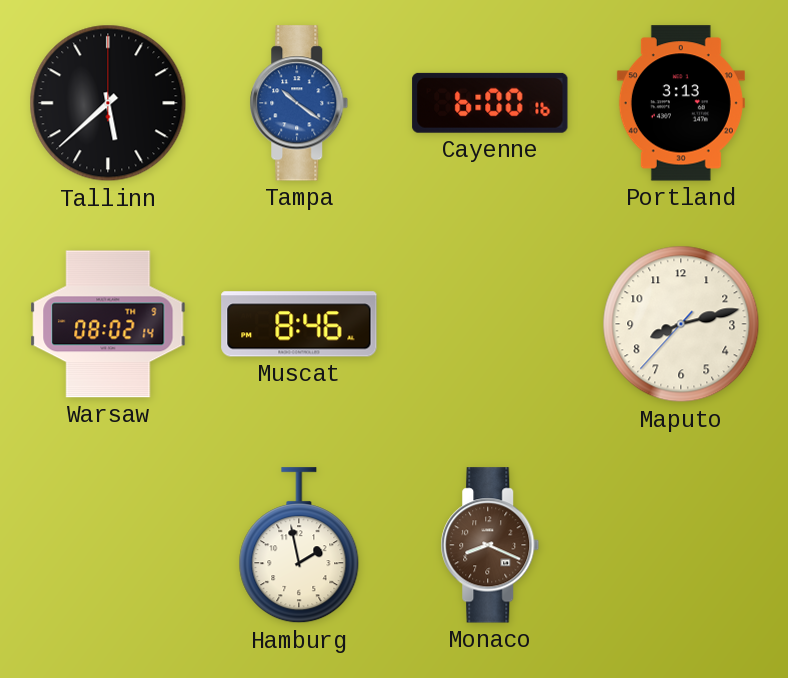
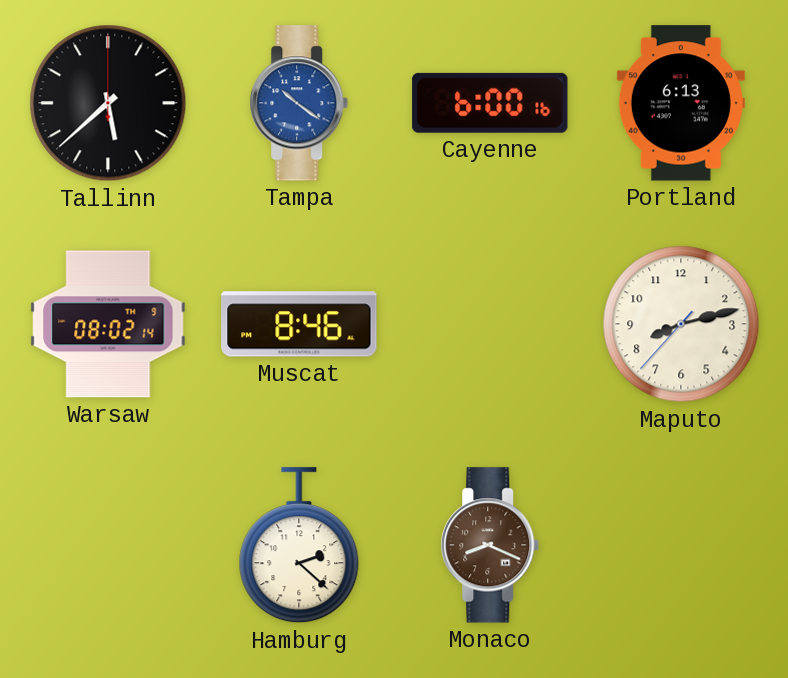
Portland: 3:13 -> 6:13
Hamburg: 1:58 -> 2:22
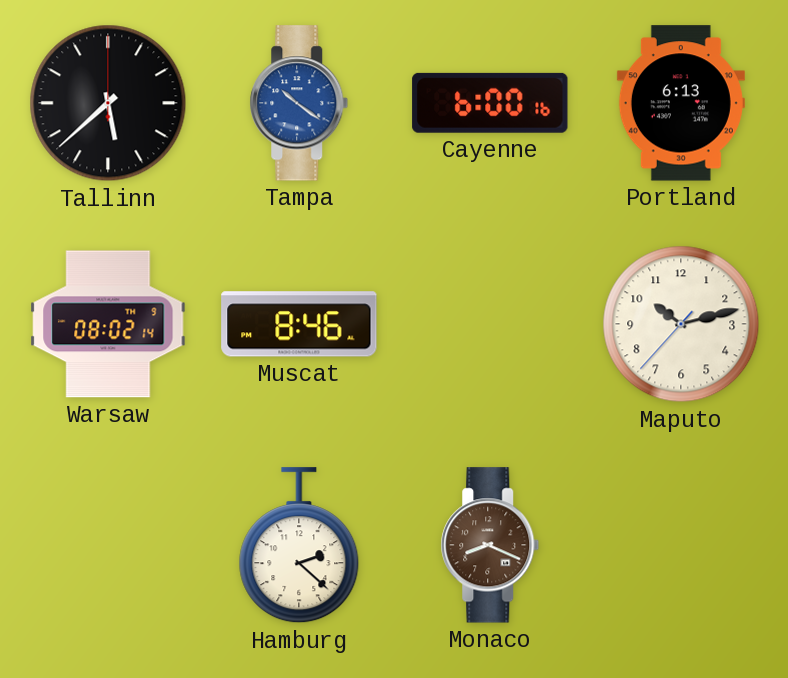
Maputo: 8:12 -> 10:12
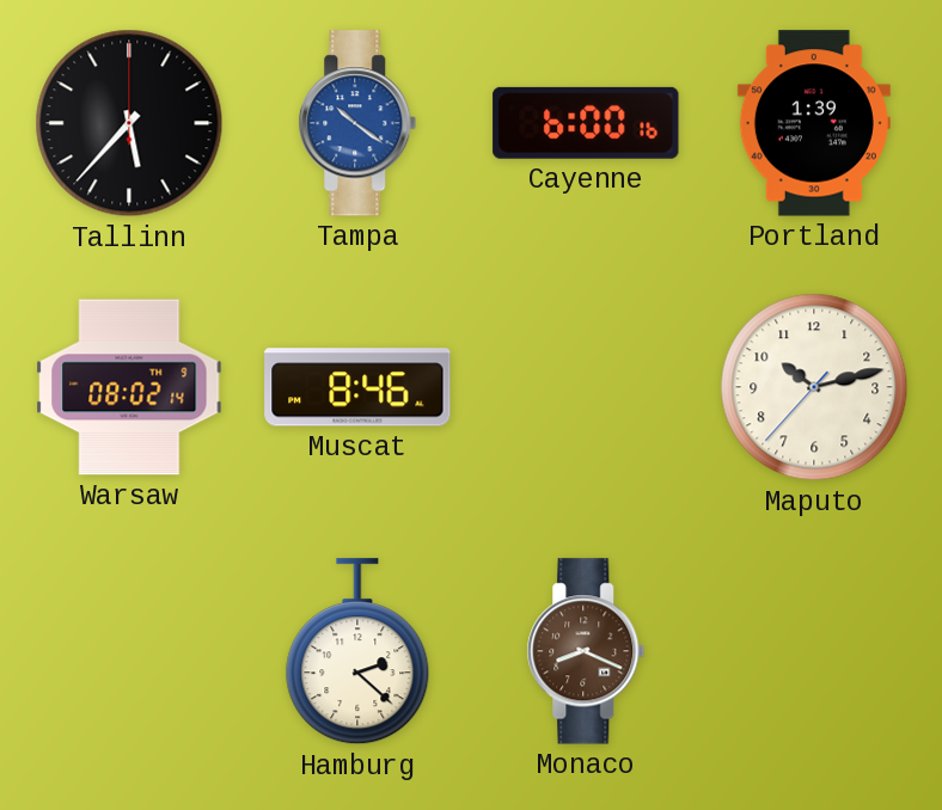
Tallinn: 5:38 -> 5:37
Portland: 6:13 -> 1:39
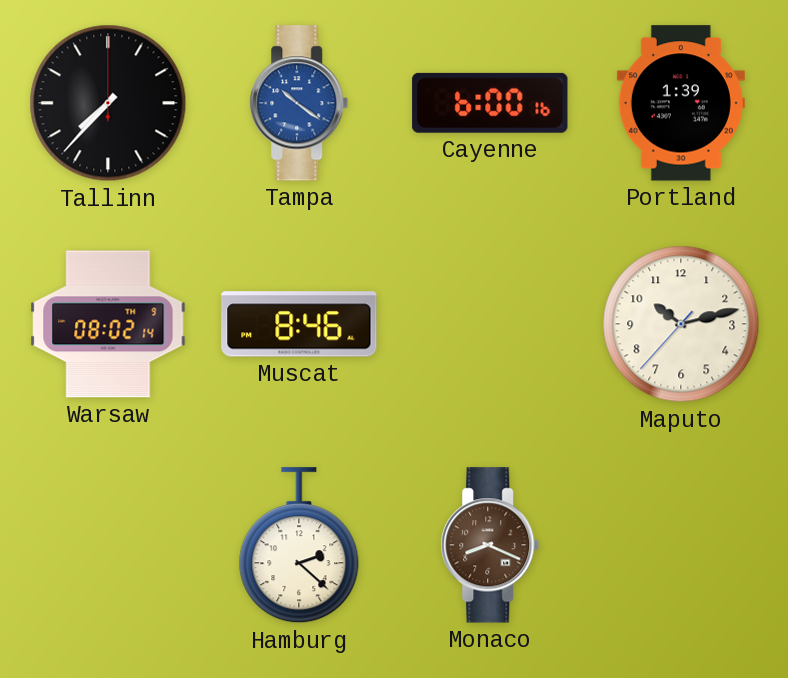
Tallinn: 5:37 -> 7:37
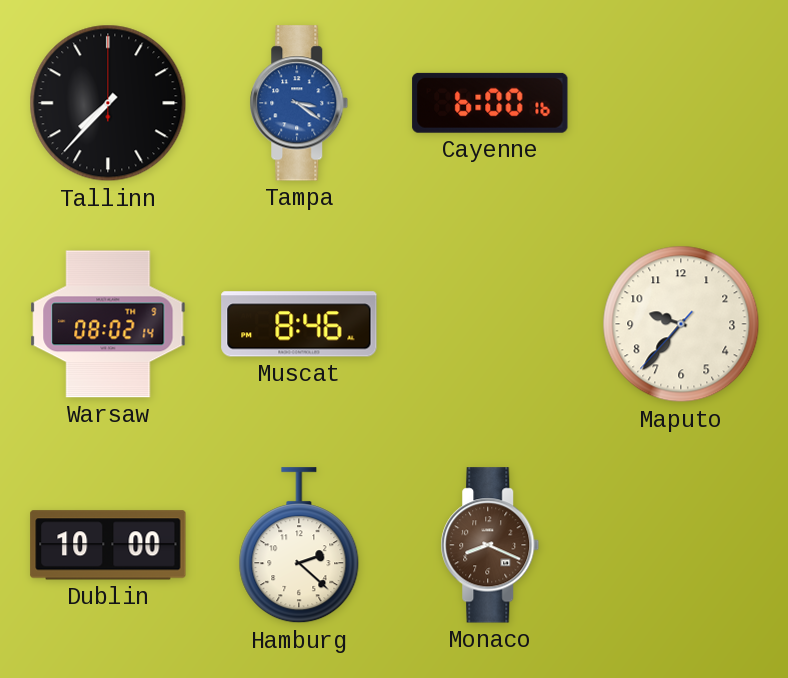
Tampa: 10:21 -> 3:21
Portland: 1:39 -> none
Maputo: 10:12 -> 9:36
Dublin: none -> 10:00
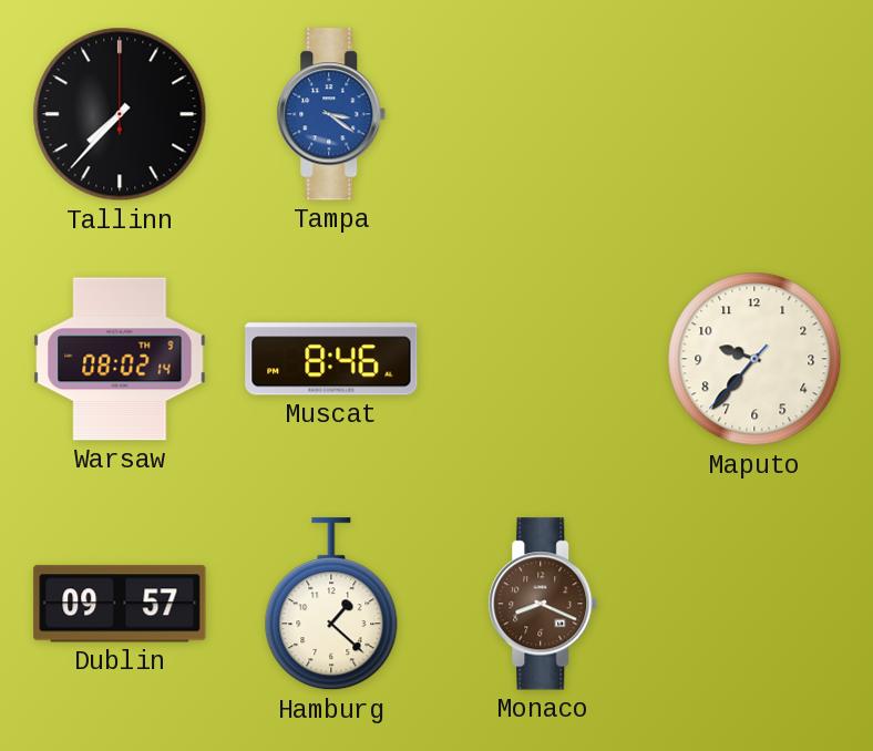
Cayenne: 6:00 -> none
Dublin: 10:00 -> 09:57
Hamburg: 2:22 -> 1:22
